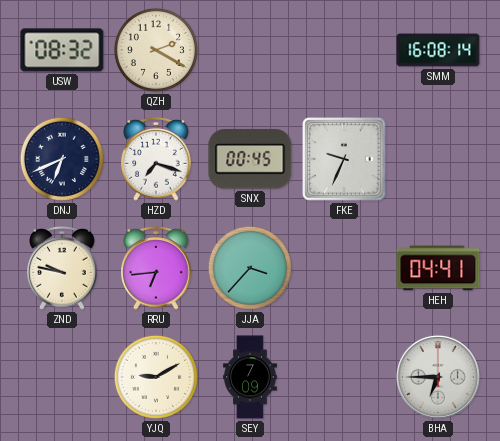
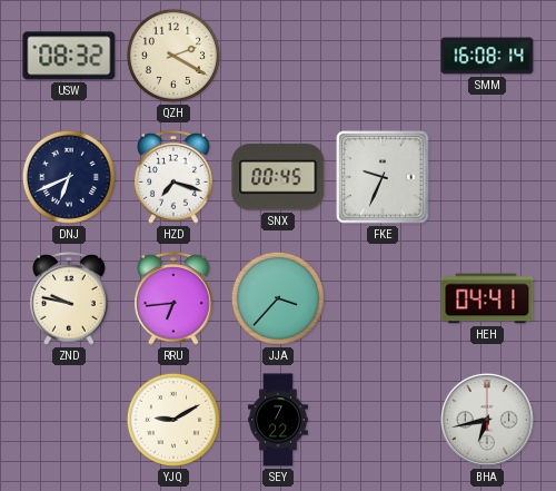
SEY: 7:09 -> 7:22
BHA: 6:45 -> 6:43
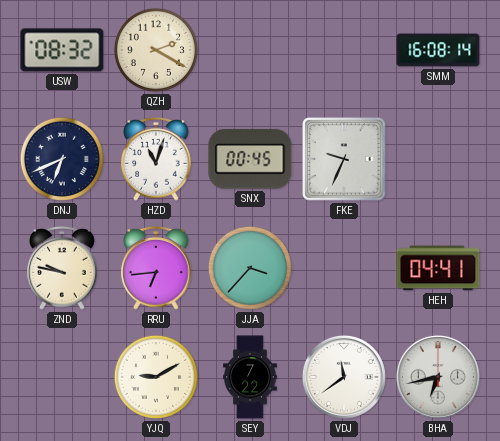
HZD: 7:18 -> 11:03
VDJ: none -> 11:39
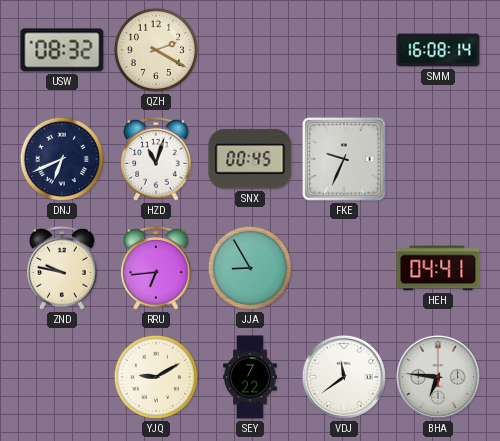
JJA: 3:37 -> 8:55
BHA: 6:43 -> 6:46
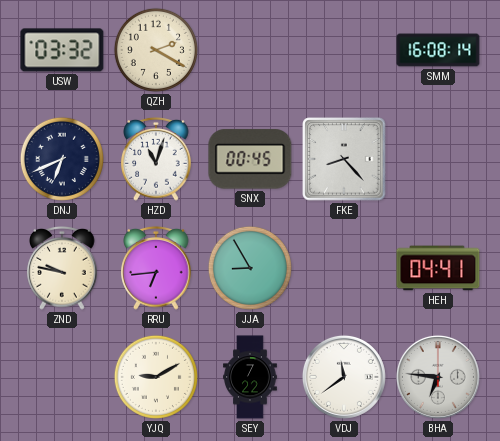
USW: 08:32 -> 03:32
FKE: 9:34 -> 8:23
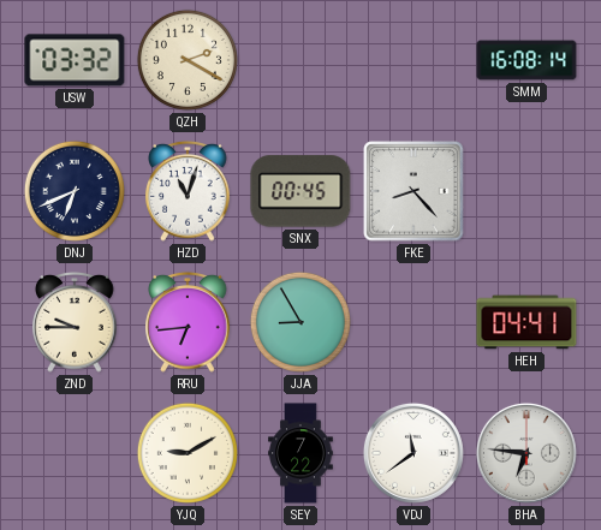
ZND: 9:47 -> 9:45
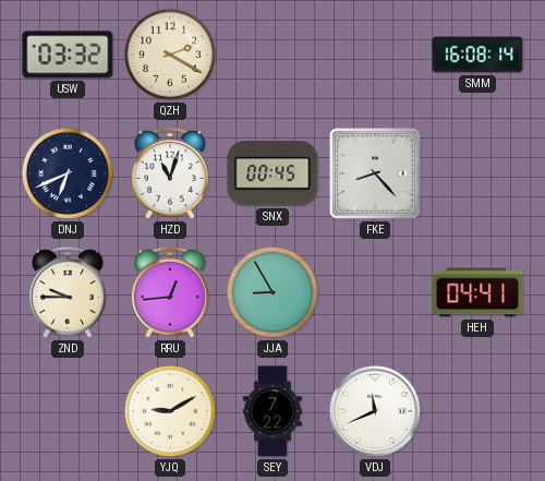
RRU: 6:44 -> 12:44
VDJ: 11:39 -> 11:41
BHA: 6:46 -> none
